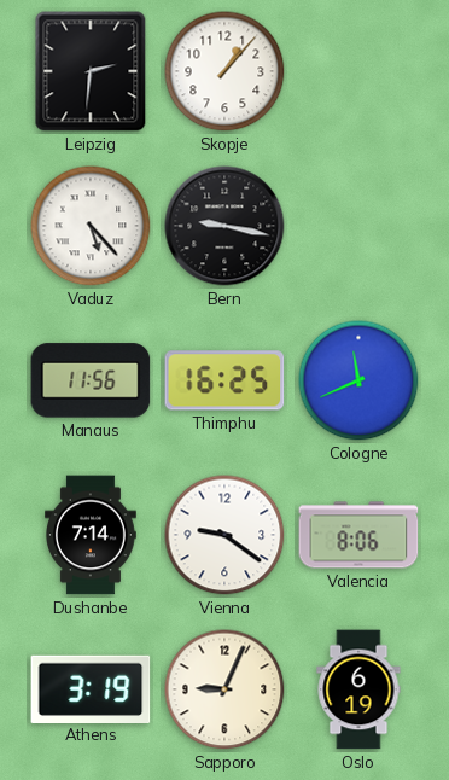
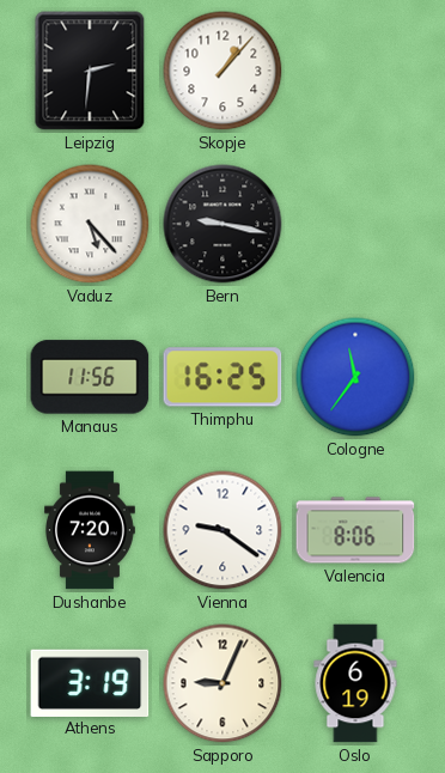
Cologne: 11:41 -> 11:36
Dushanbe: 7:14 -> 7:20
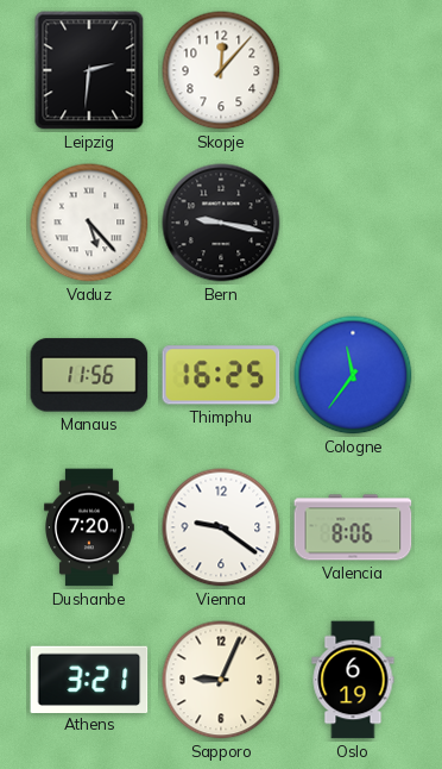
Skopje: 1:07 -> 12:07
Athens: 3:19 -> 3:21
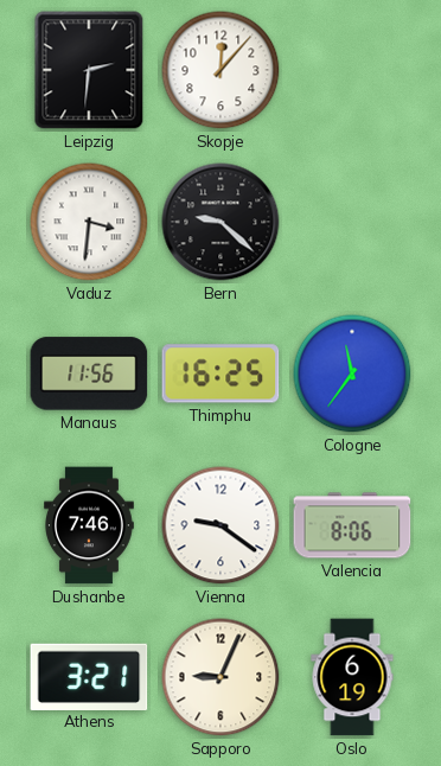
Vaduz: 5:23 -> 3:31
Bern: 9:17 -> 9:22
Dushanbe: 7:20 -> 7:46
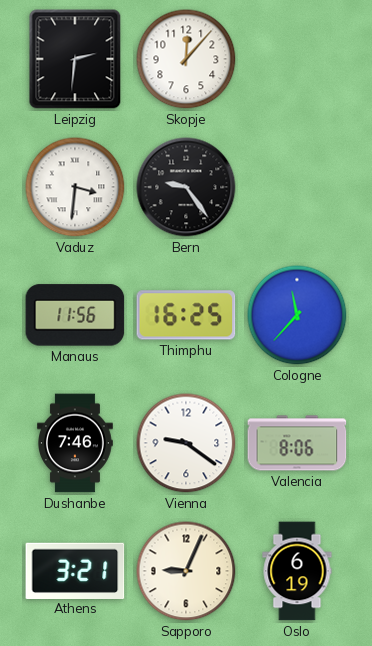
Bern: 9:22 -> 9:24
Cologne: 11:36 -> 11:37
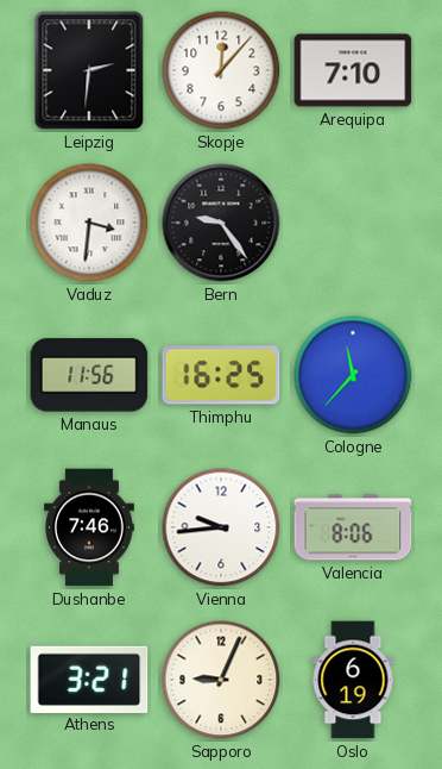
Arequipa: none -> 7:10
Vienna: 9:21 -> 9:44
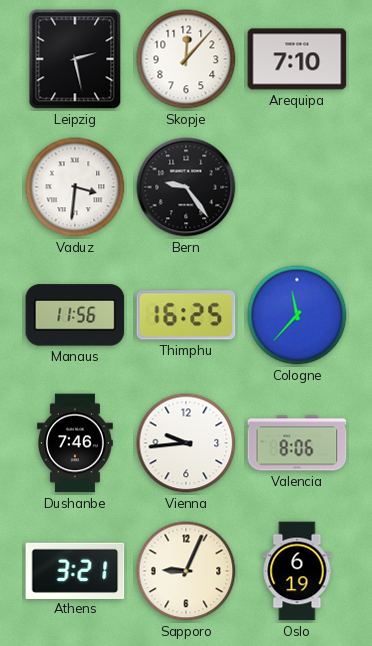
Leipzig: 2:31 -> 2:28
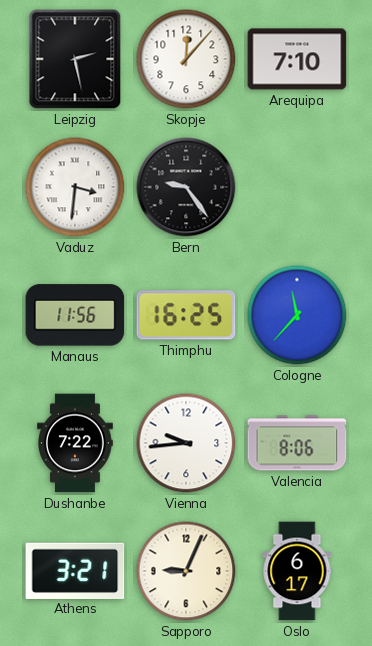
Dushanbe: 7:46 -> 7:22
Oslo: 6:19 -> 6:17
